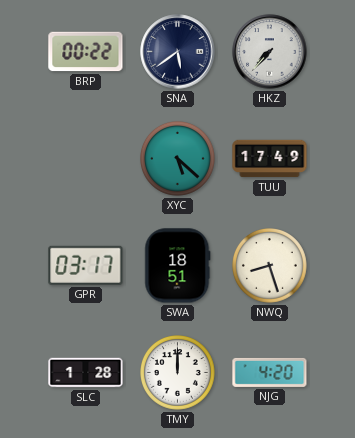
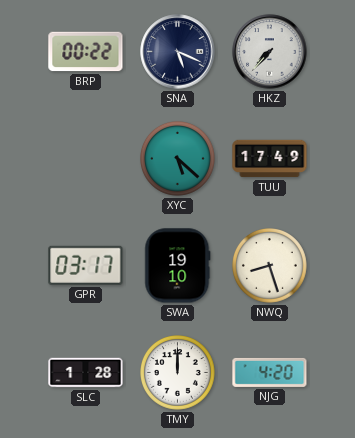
SNA: 5:39 -> 5:19
SWA: 18:51 -> 19:10
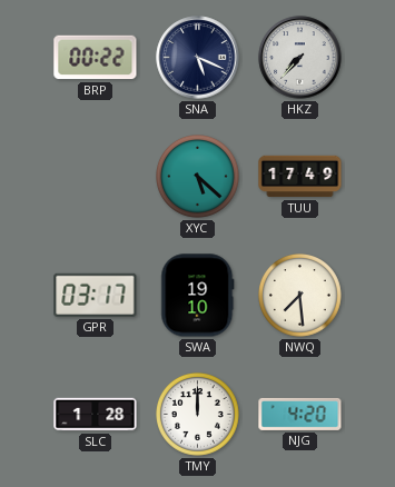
NWQ: 8:27 -> 7:29
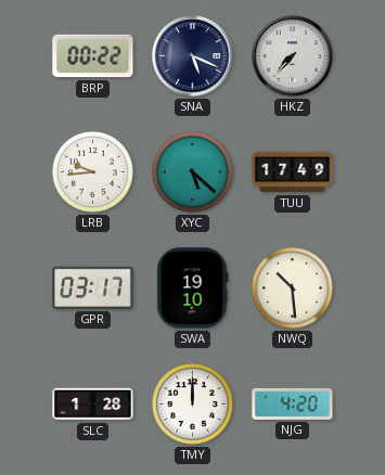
LRB: none -> 9:44
NWQ: 7:29 -> 10:29
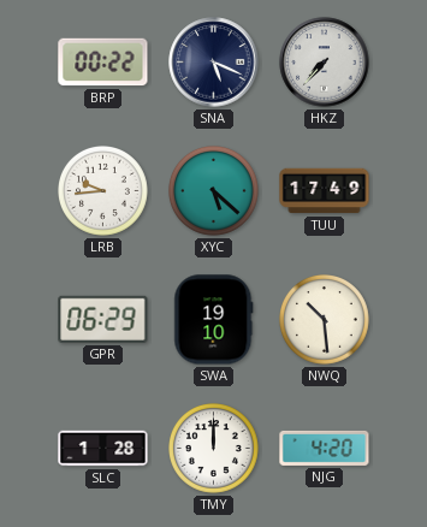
GPR: 03:17 -> 06:29
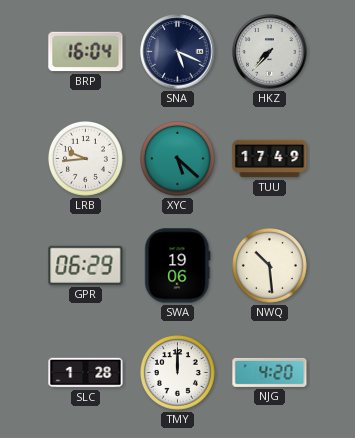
BRP: 00:22 -> 16:04
SWA: 19:10 -> 19:06
